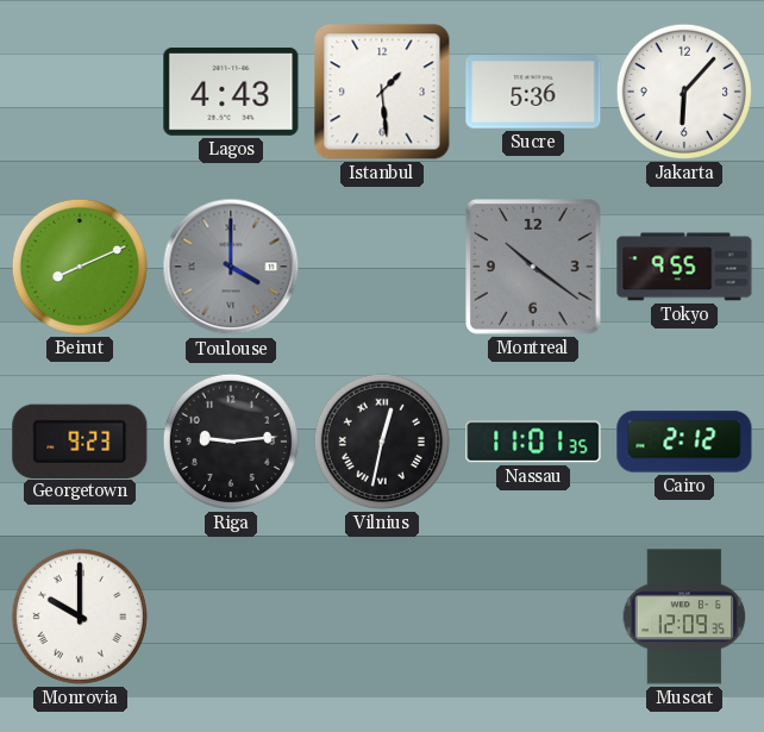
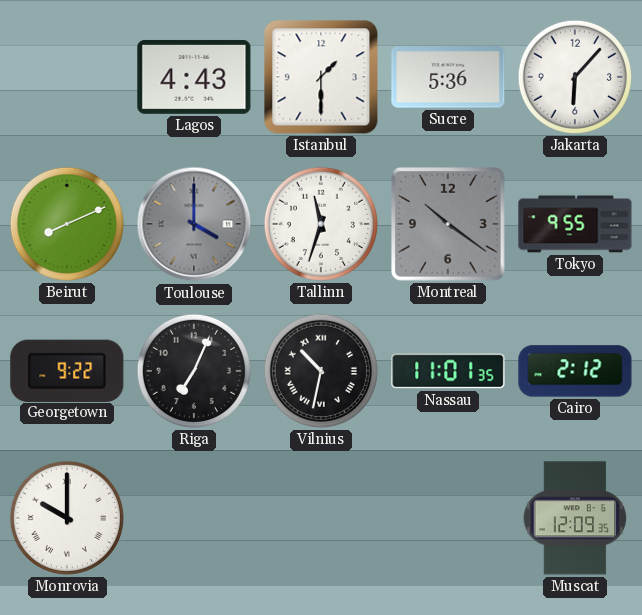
Istanbul: 1:29 -> 1:30
Tallinn: none -> 11:33
Georgetown: 9:23 -> 9:22
Riga: 9:14 -> 7:04
Vilnius: 12:32 -> 10:32
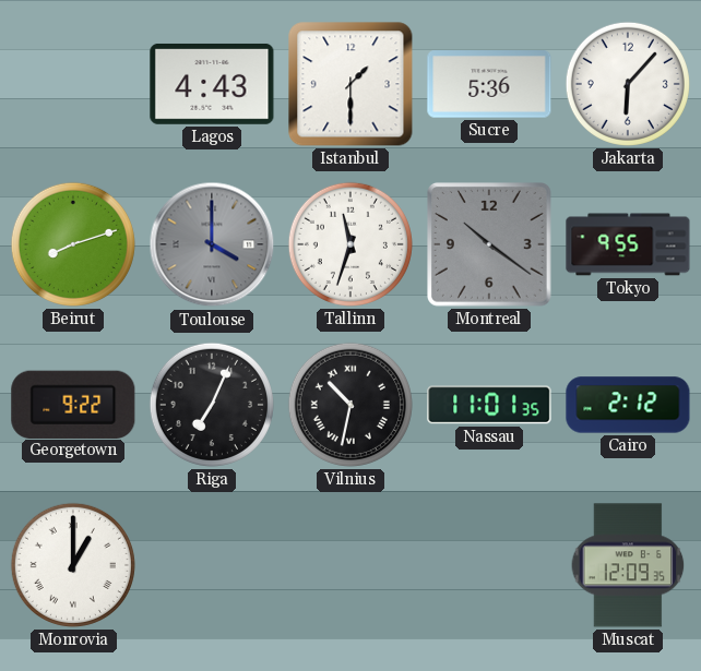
Beirut: 8:11 -> 8:12
Monrovia: 10:00 -> 1:00
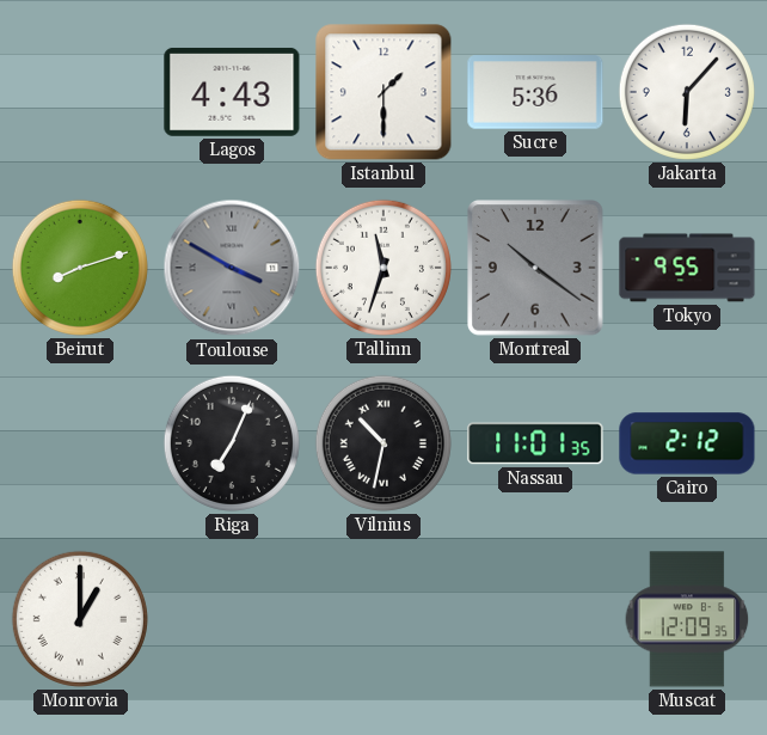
Toulouse: 4:00 -> 3:50
Georgetown: 9:22 -> none
